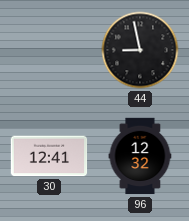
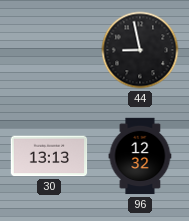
30: 12:41 -> 13:13
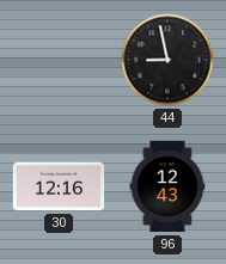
30: 13:13 -> 12:16
96: 12:32 -> 12:43
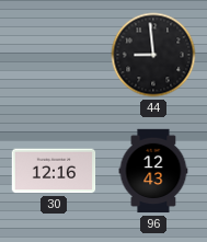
44: 8:58 -> 8:59
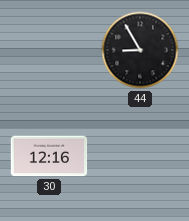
44: 8:59 -> 8:55
96: 12:43 -> none
